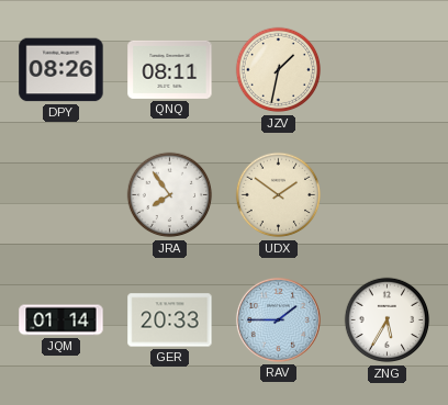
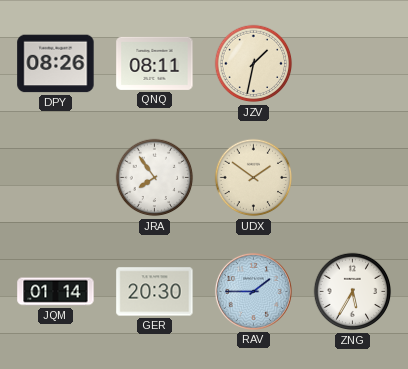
GER: 20:33 -> 20:30
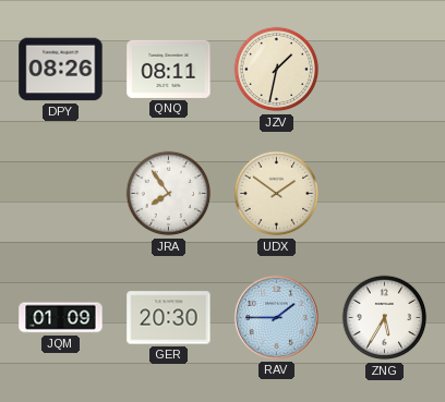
JQM: 01:14 -> 01:09
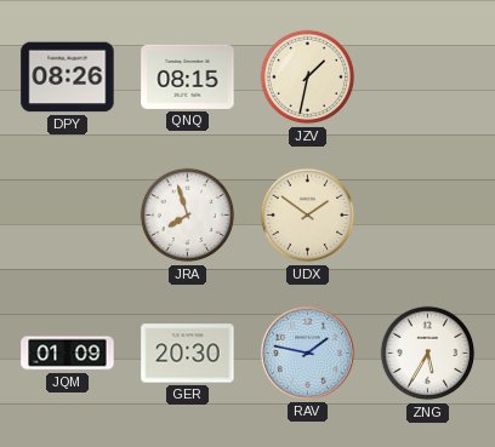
QNQ: 08:11 -> 08:15
JRA: 7:54 -> 7:57
RAV: 1:45 -> 1:47
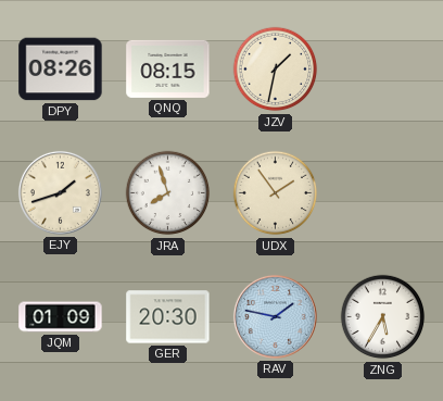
EJY: none -> 1:42
UDX: 1:51 -> 1:54
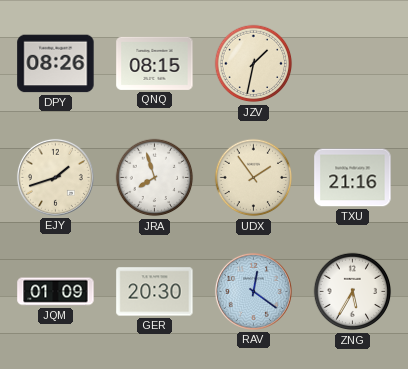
TXU: none -> 21:16
RAV: 1:47 -> 12:21
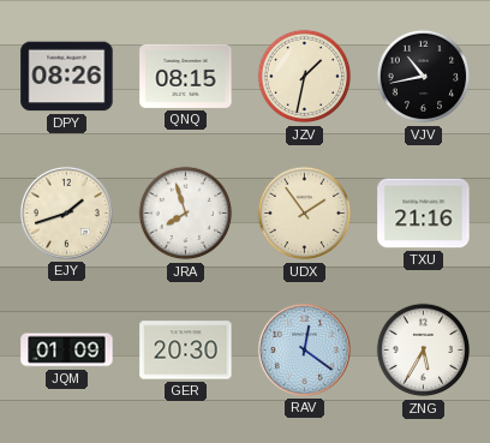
VJV: none -> 10:43
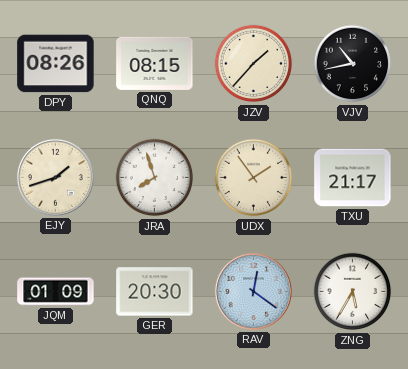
JZV: 1:32 -> 1:37
TXU: 21:16 -> 21:17
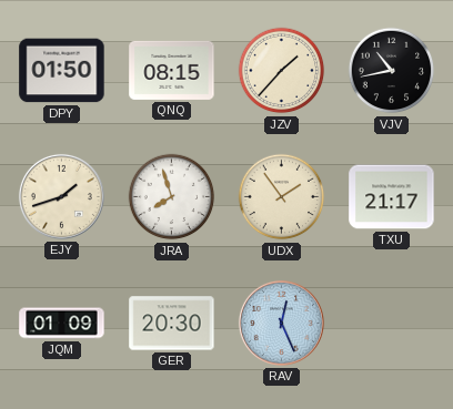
DPY: 08:26 -> 01:50
RAV: 12:21 -> 12:26
ZNG: 5:35 -> none
